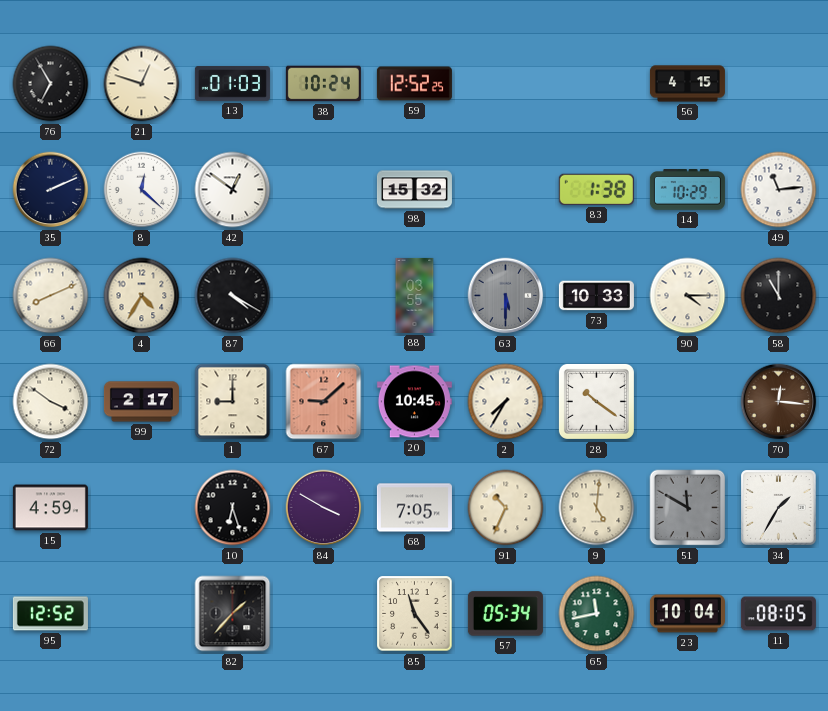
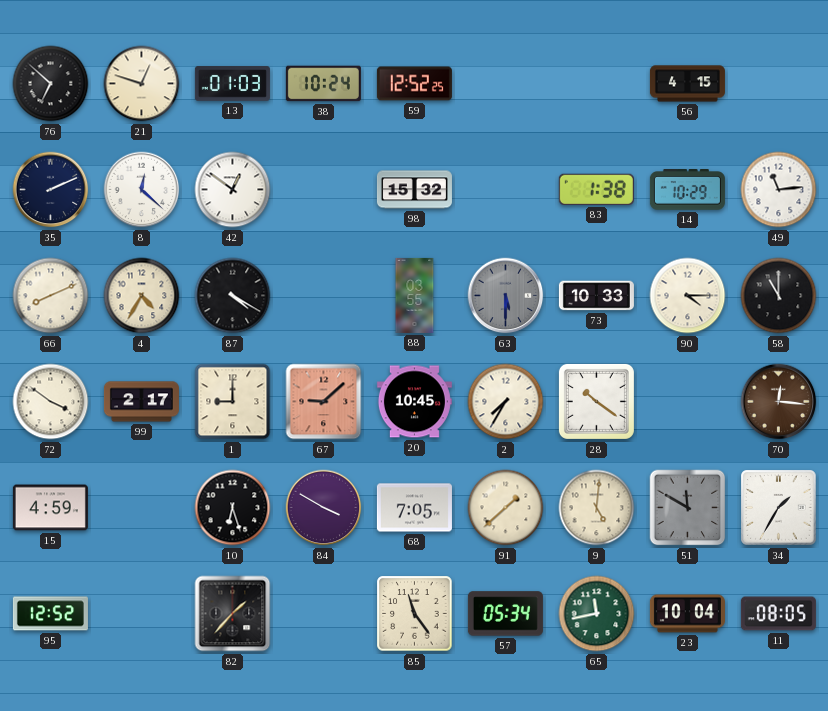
76: 6:55 -> 6:52
91: 10:34 -> 1:38
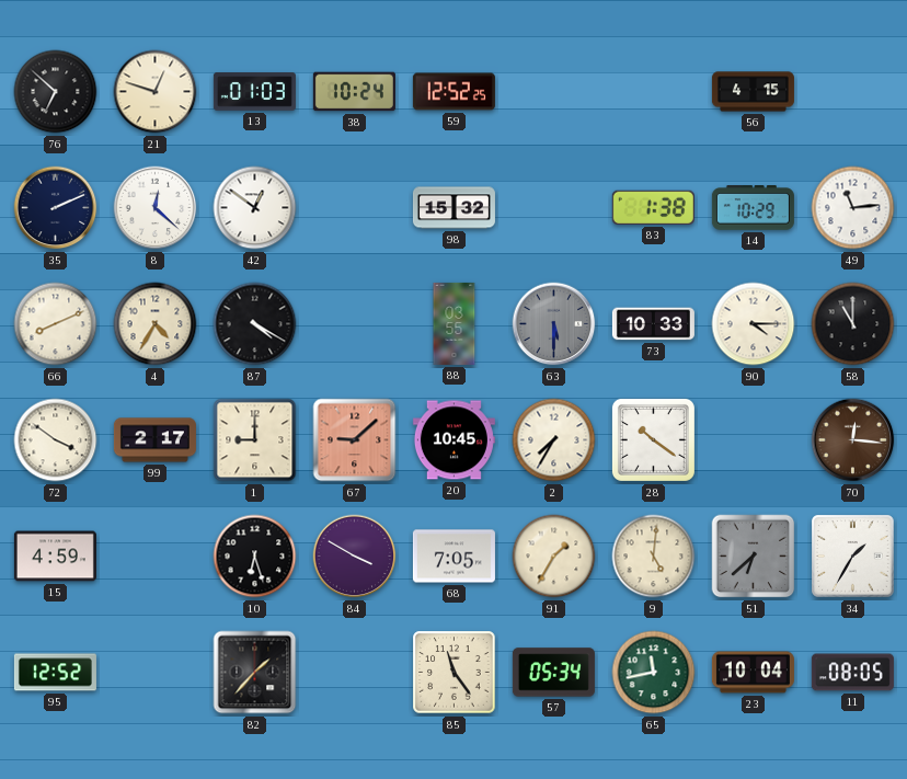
91: 1:38 -> 1:35
51: 11:50 -> 6:38
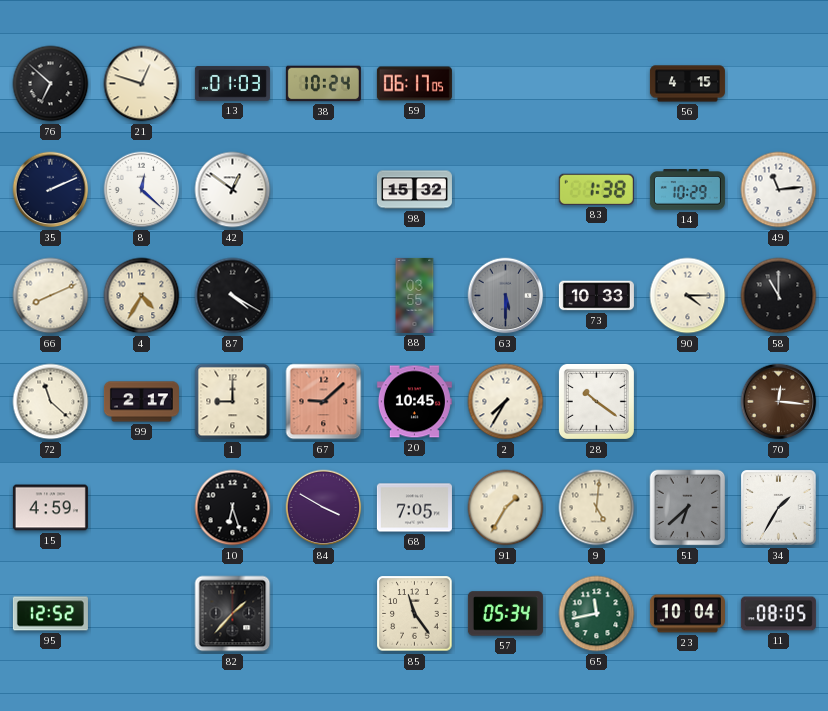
59: 12:52 -> 06:17
72: 3:51 -> 11:22
